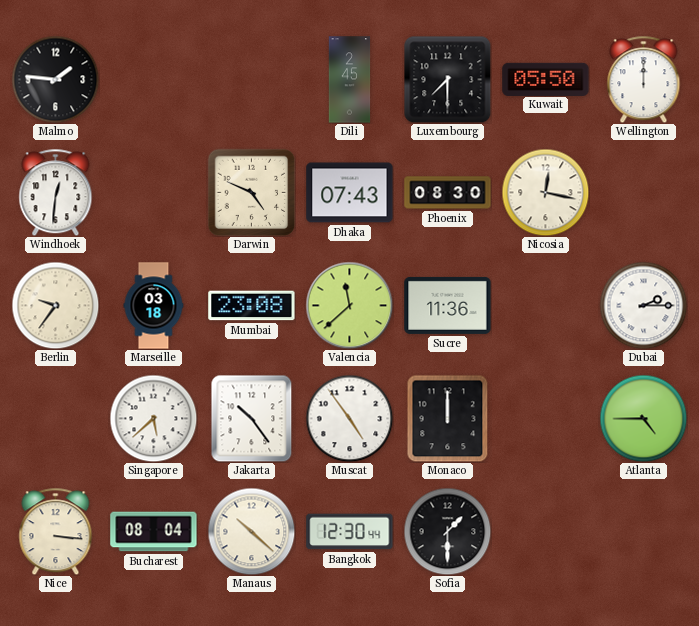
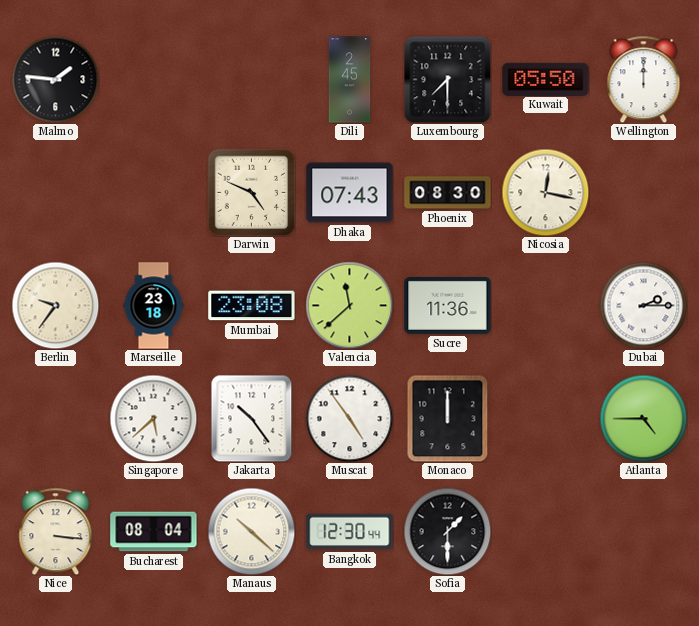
Windhoek: 12:31 -> none
Marseille: 03:18 -> 23:18
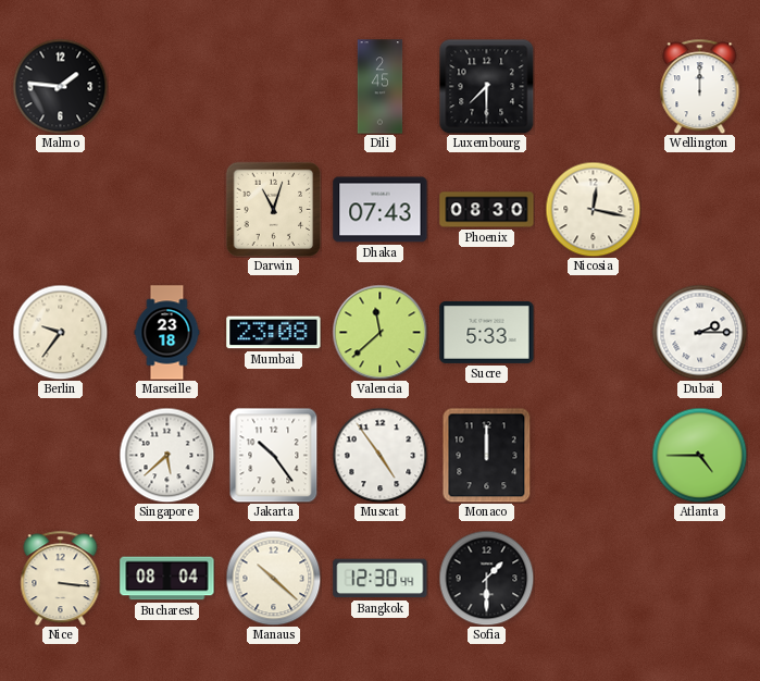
Kuwait: 05:50 -> none
Darwin: 4:49 -> 11:03
Sucre: 11:36 -> 5:33
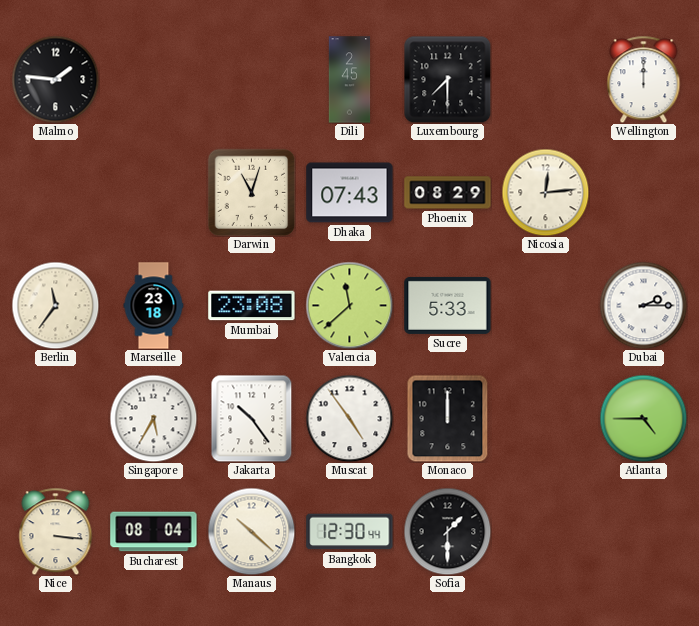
Phoenix: 08:30 -> 08:29
Nicosia: 12:17 -> 12:14
Berlin: 9:36 -> 11:36
Singapore: 5:38 -> 5:35
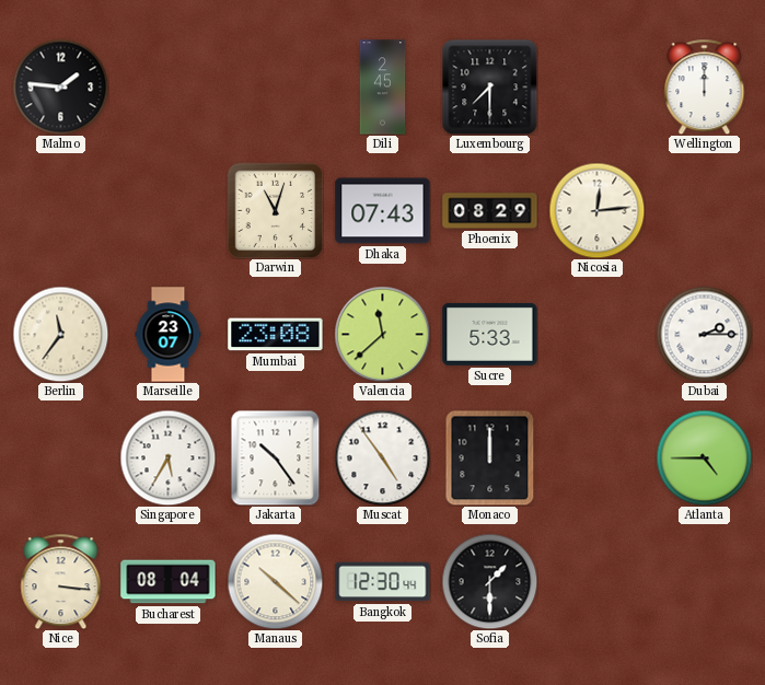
Marseille: 23:18 -> 23:07
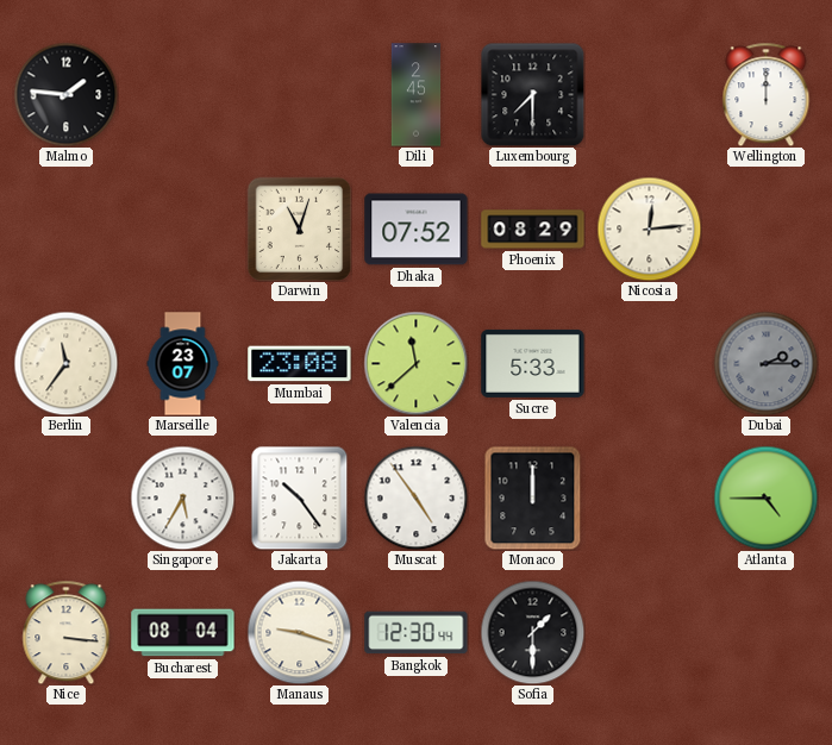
Dhaka: 07:43 -> 07:52
Dubai dial: white -> grey
Manaus: 10:22 -> 9:18
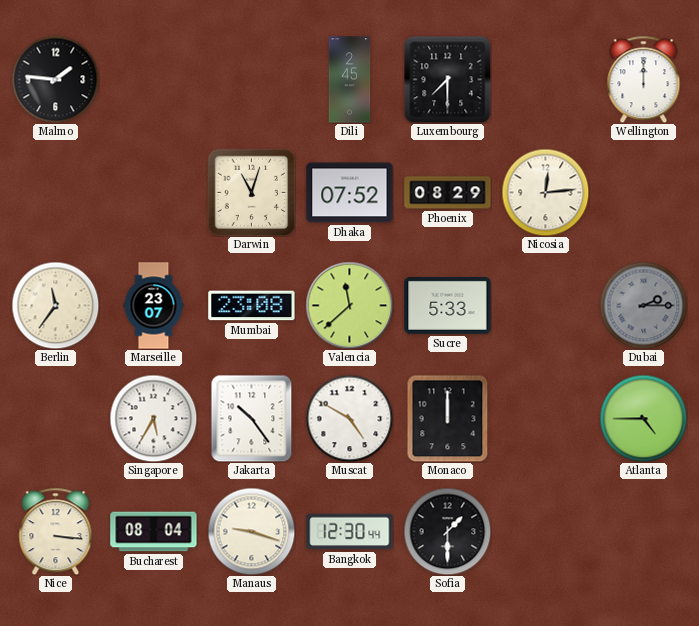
Muscat: 4:54 -> 4:50
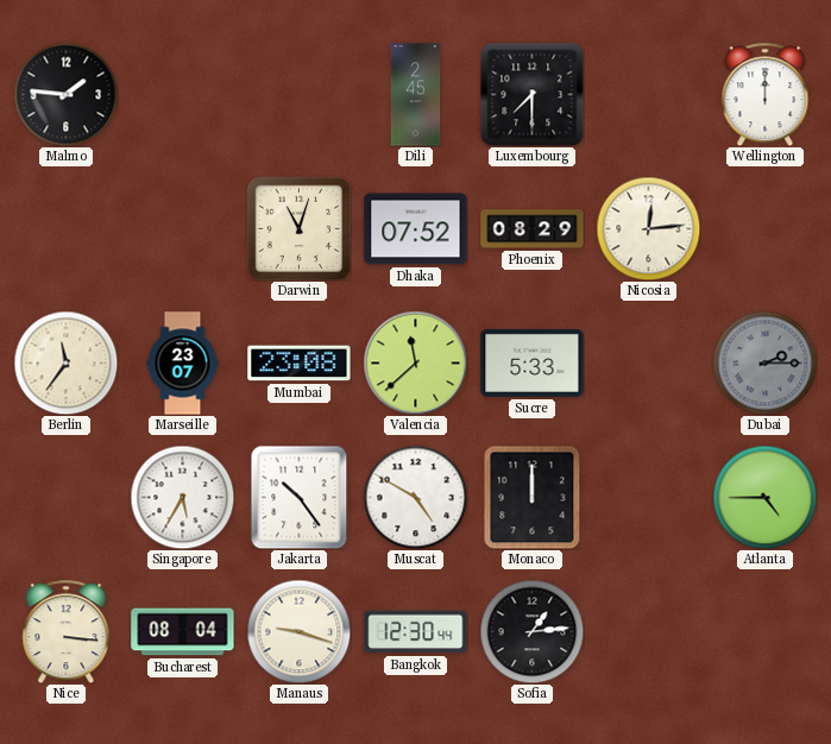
Sofia: 1:30 -> 1:14
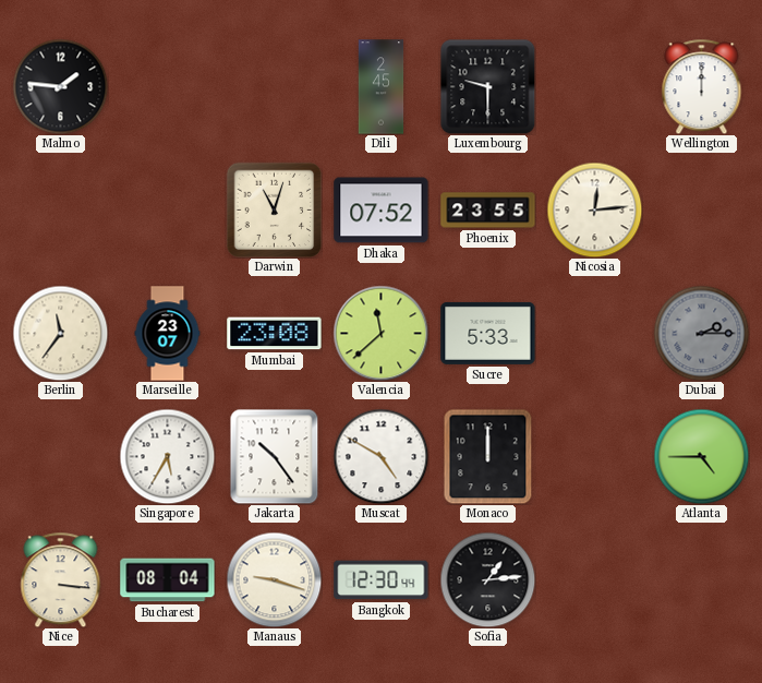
Luxembourg: 7:30 -> 9:30
Phoenix: 08:29 -> 23:55
